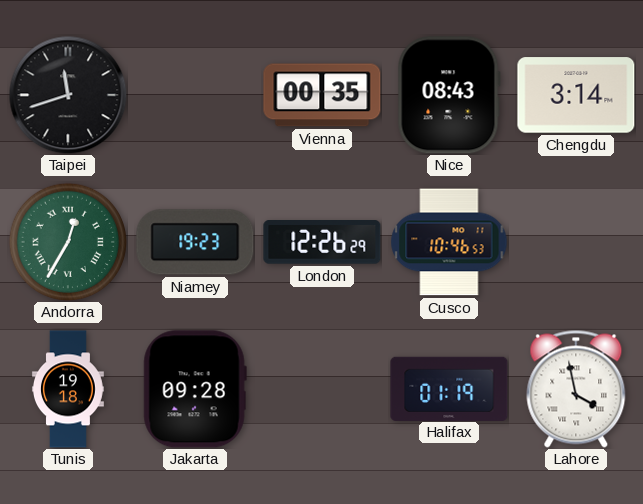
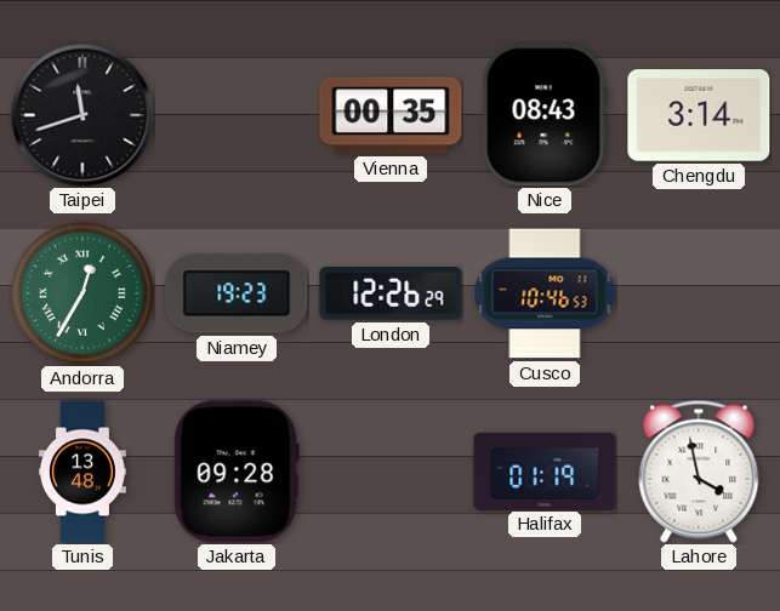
Tunis: 19:18 -> 13:48
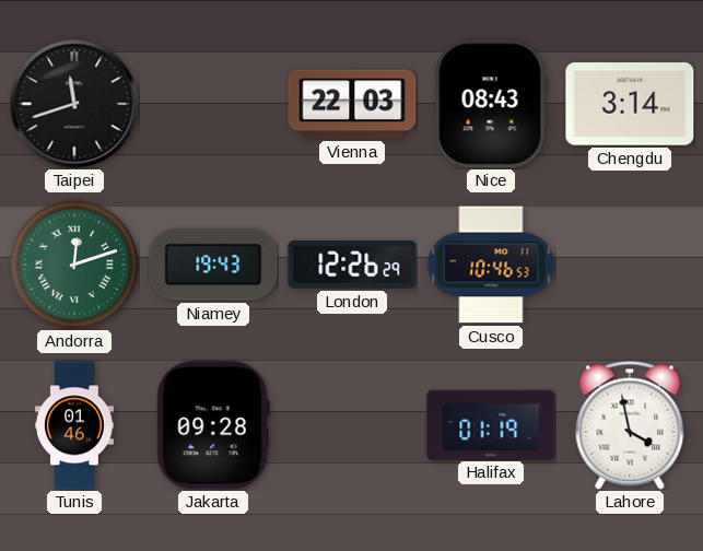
Vienna: 00:35 -> 22:03
Andorra: 12:35 -> 12:12
Niamey: 19:23 -> 19:43
Tunis: 13:48 -> 01:46
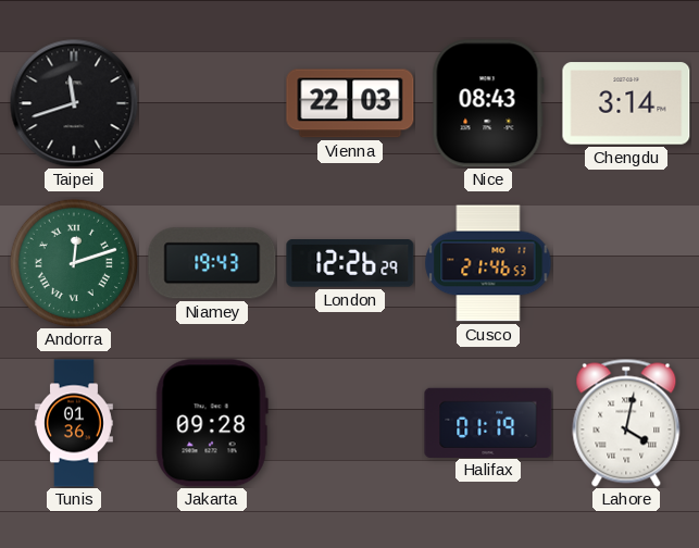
Cusco: 10:46 -> 21:46
Tunis: 01:46 -> 01:36
Lahore: 3:58 -> 4:02
